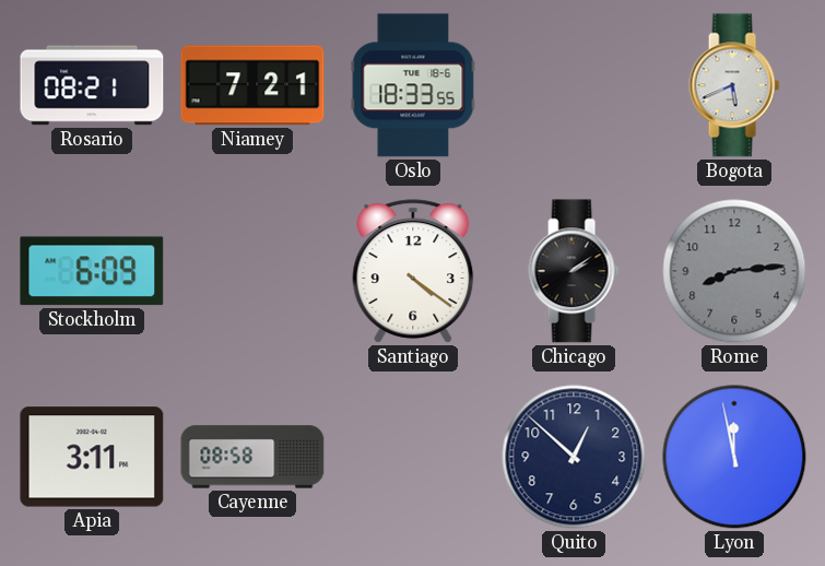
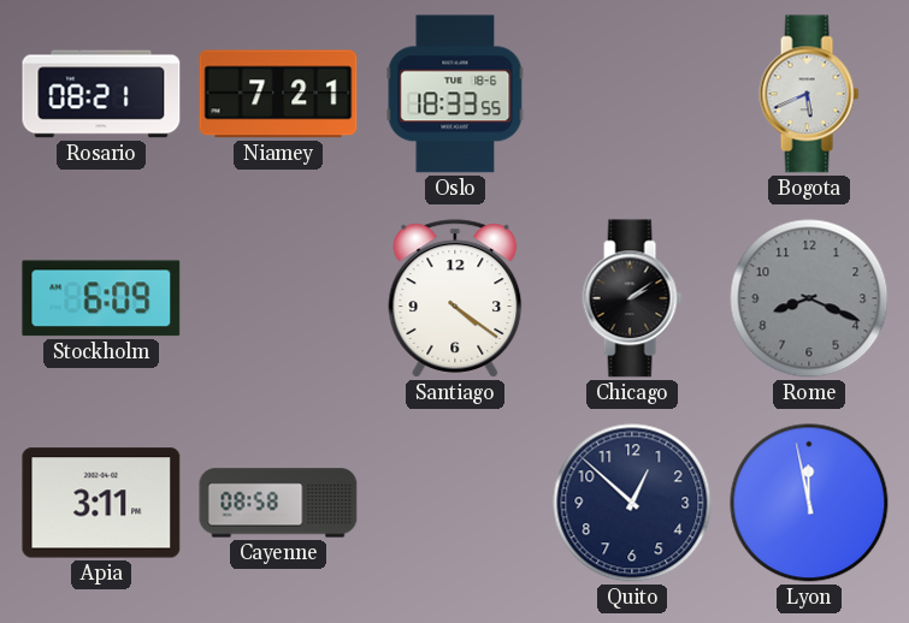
Rome: 8:14 -> 8:19
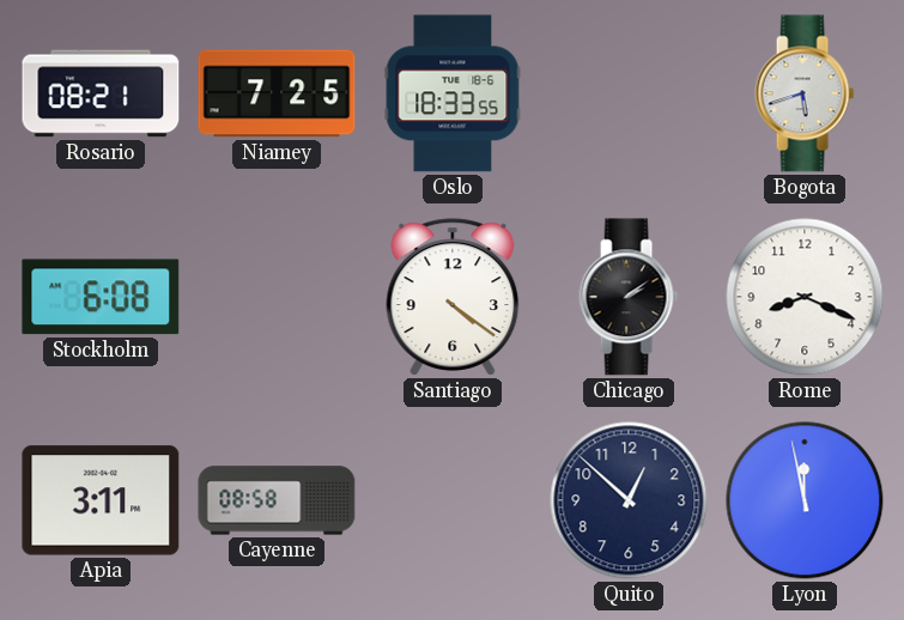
Niamey: 7:21 -> 7:25
Bogota: 5:41 -> 5:42
Stockholm: 6:09 -> 6:08
Rome dial: grey -> white
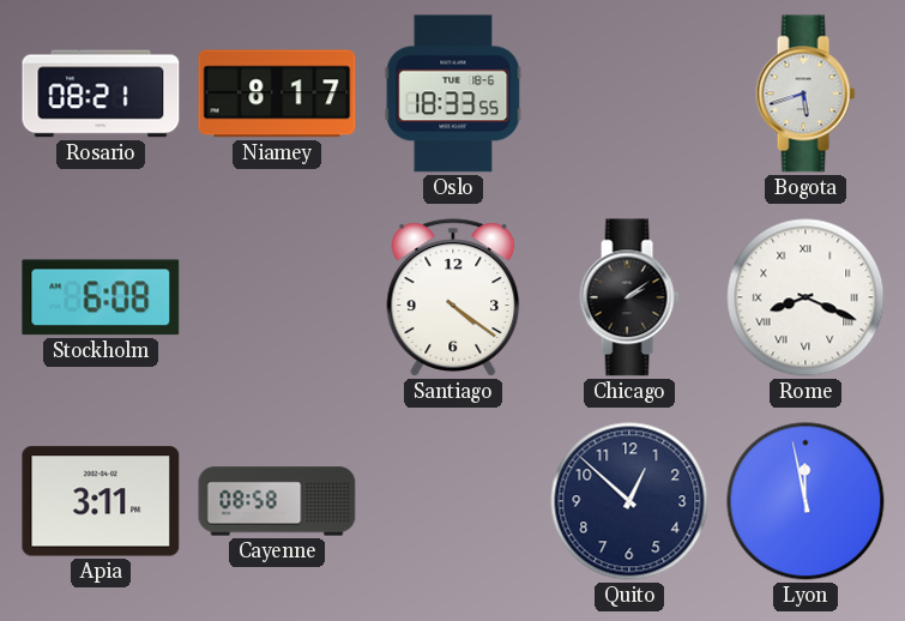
Niamey: 7:25 -> 8:17
Rome numerals: Arabic -> Roman
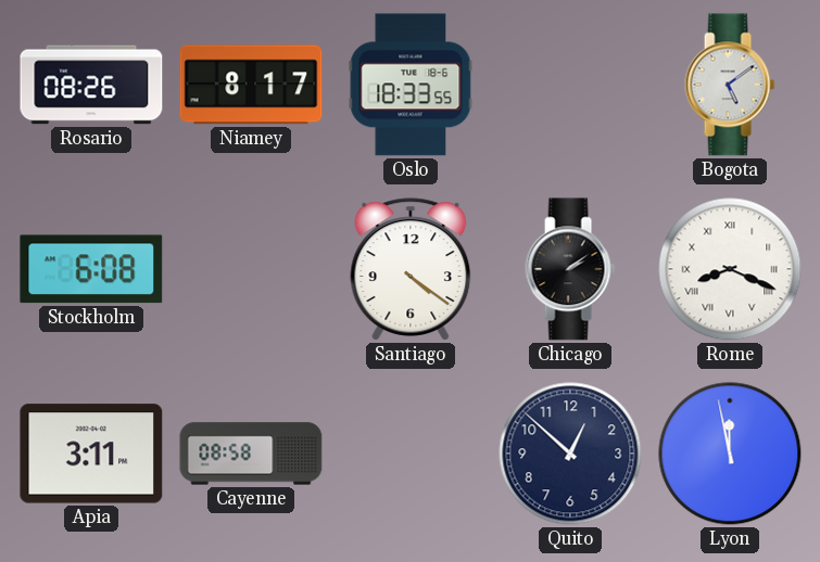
Rosario: 08:21 -> 08:26
Bogota: 5:42 -> 5:09
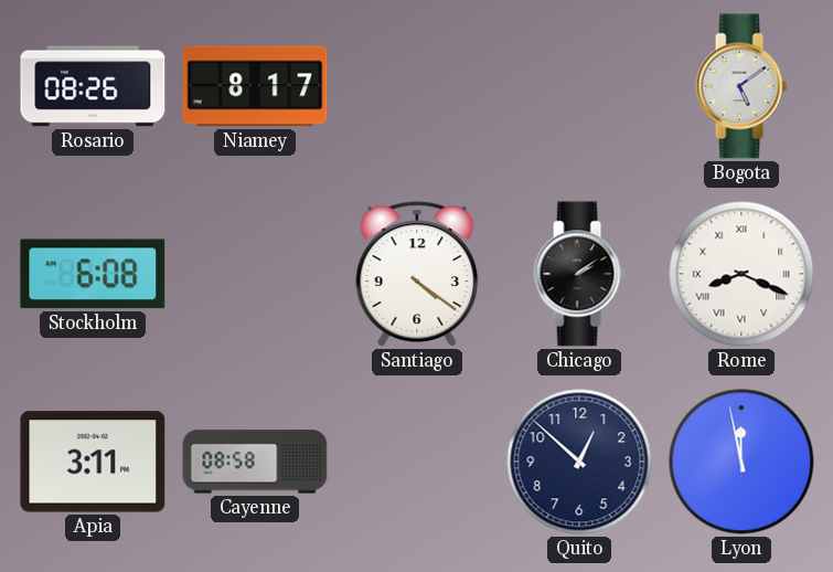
Oslo: 18:33 -> none
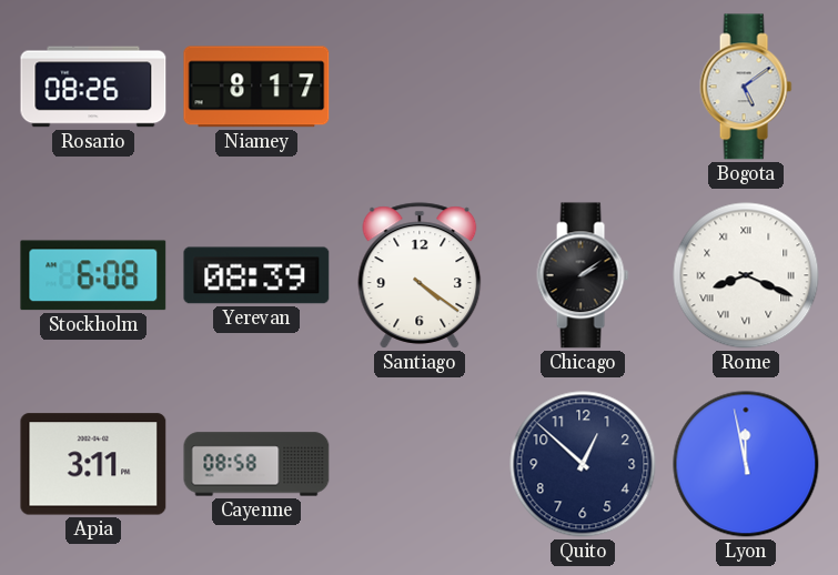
Yerevan: none -> 08:39
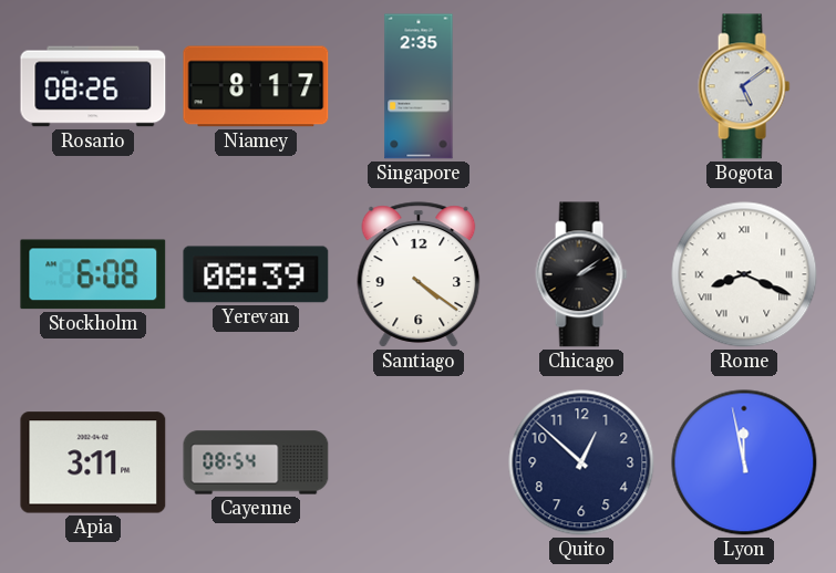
Singapore: none -> 2:35
Cayenne: 08:58 -> 08:54
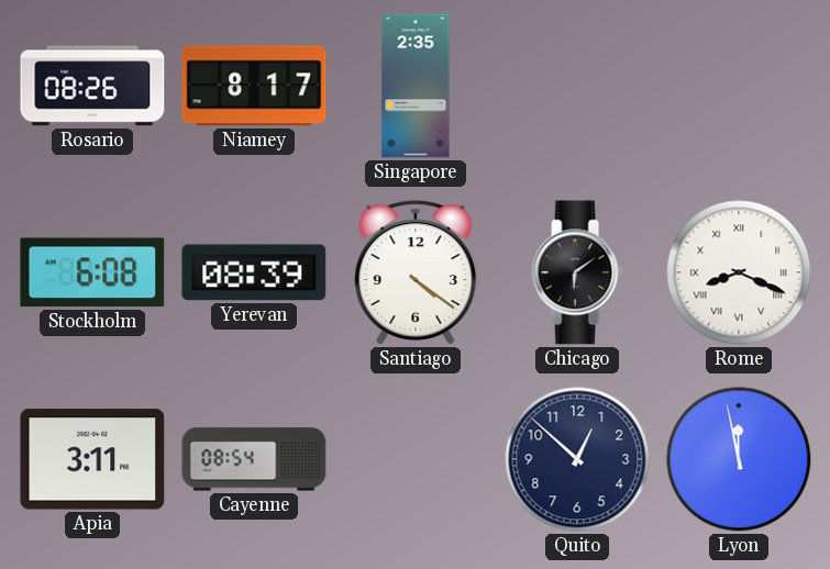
Bogota: 5:09 -> none
Chicago: 2:09 -> 6:09
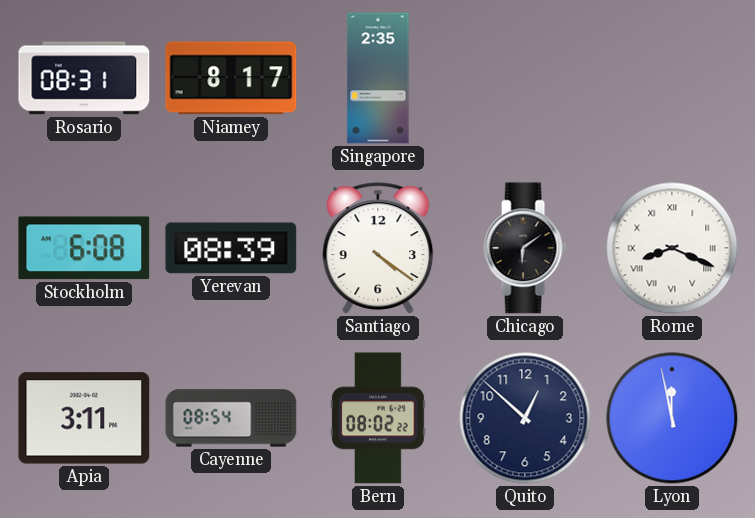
Rosario: 08:26 -> 08:31
Bern: none -> 08:02
